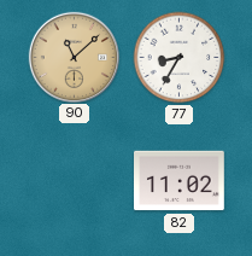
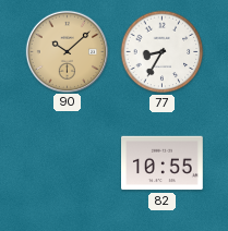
90: 11:08 -> 10:08
82: 11:02 -> 10:55
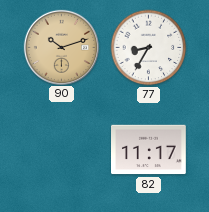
90: 10:08 -> 10:12
82: 10:55 -> 11:17
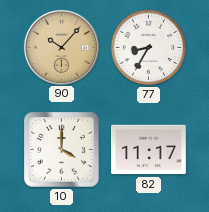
90: 10:12 -> 10:07
10: none -> 4:00
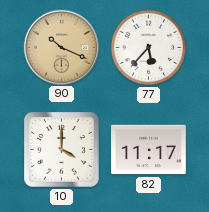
90: 10:07 -> 10:19
77: 8:35 -> 5:37
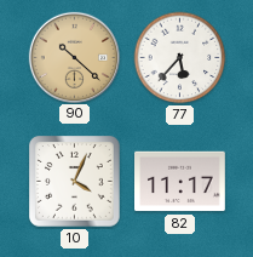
90: 10:19 -> 10:22
10: 4:00 -> 4:04
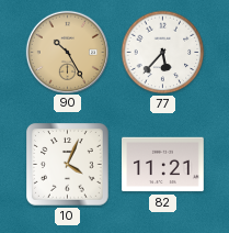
90: 10:22 -> 10:25
82: 11:17 -> 11:21
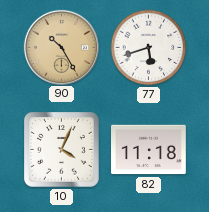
77: 5:37 -> 5:42
82: 11:21 -> 11:18
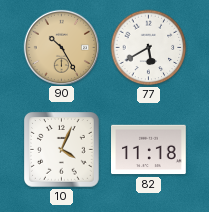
77: 5:42 -> 5:40
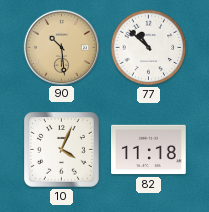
90: 10:25 -> 10:29
77: 5:40 -> 10:52
